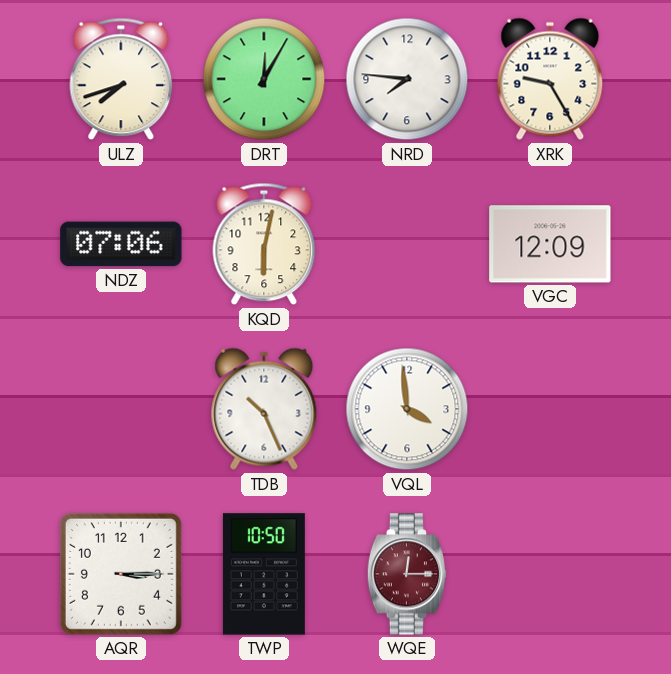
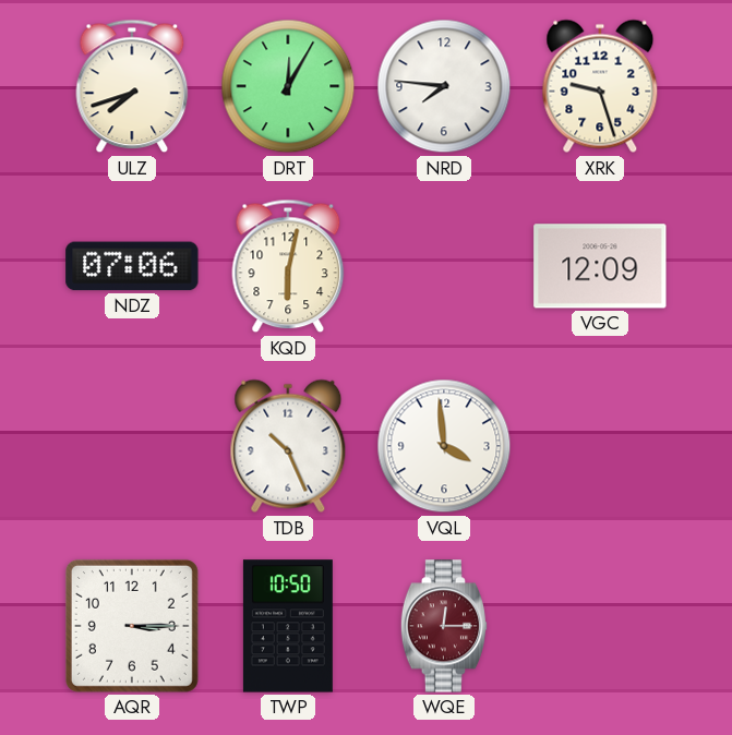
XRK: 9:25 -> 9:27
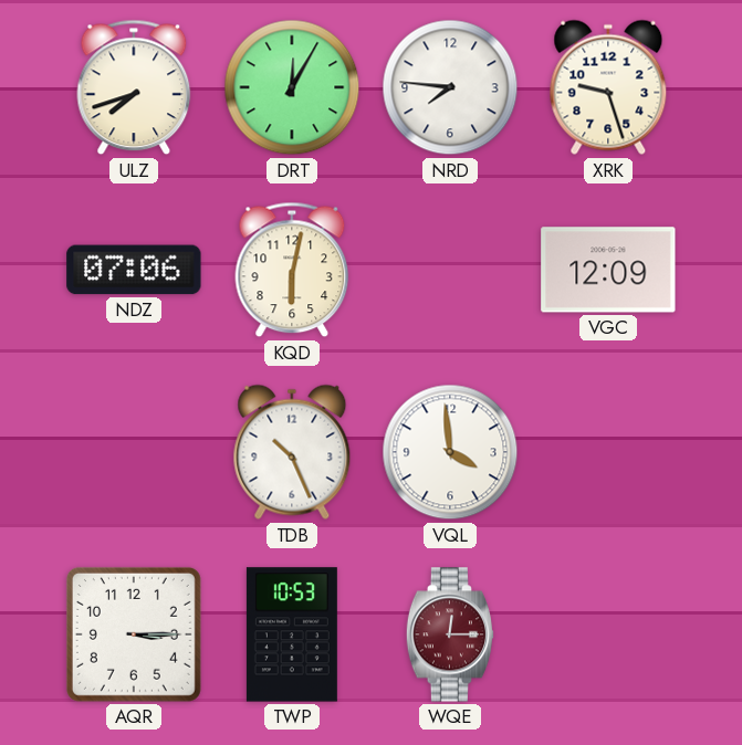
TWP: 10:50 -> 10:53
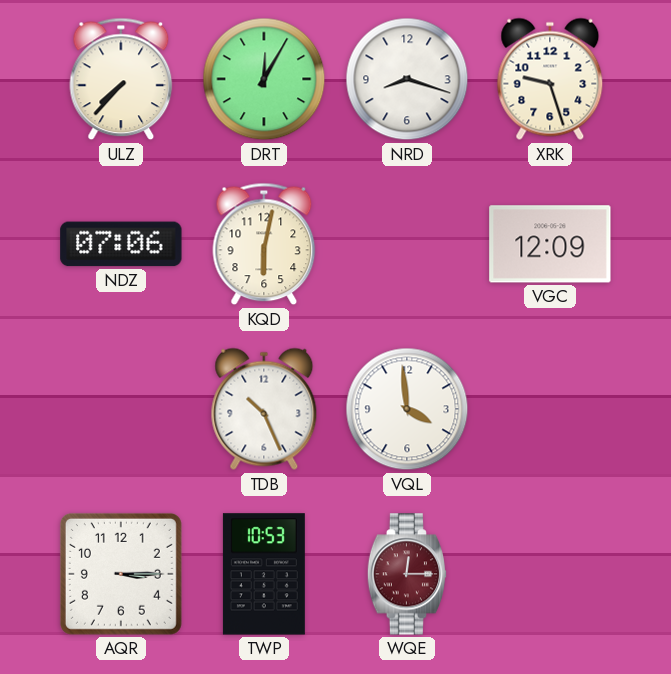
ULZ: 7:42 -> 7:37
NRD: 7:46 -> 8:18
